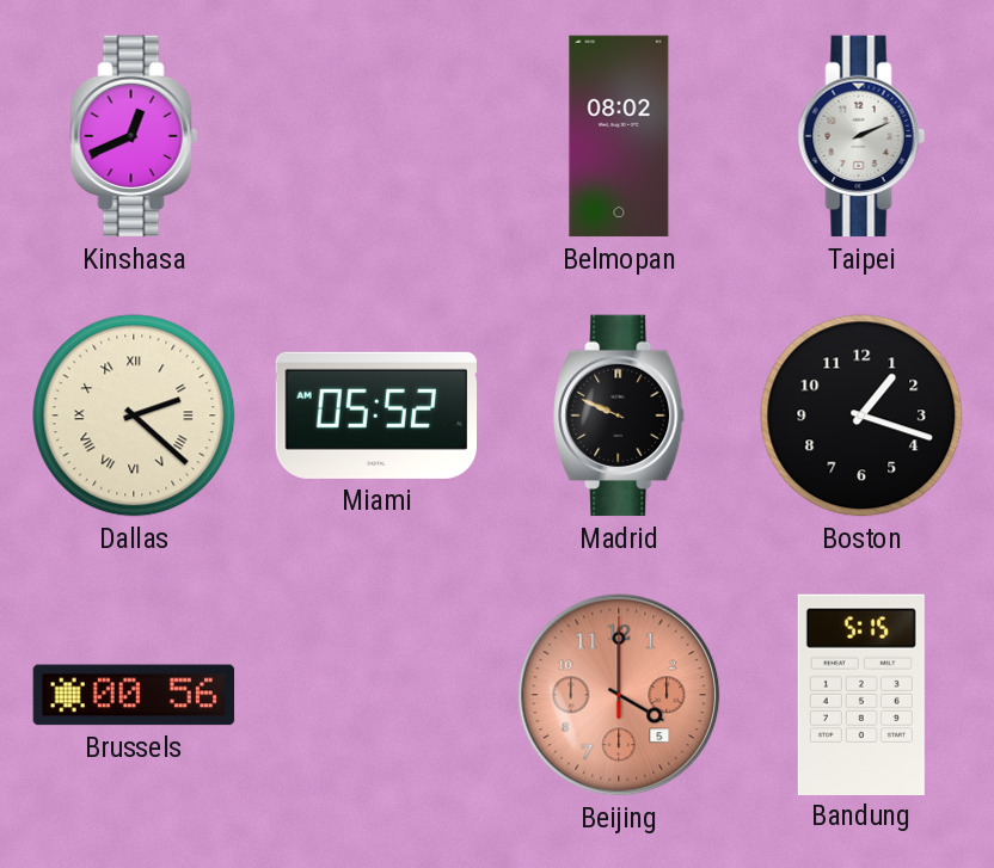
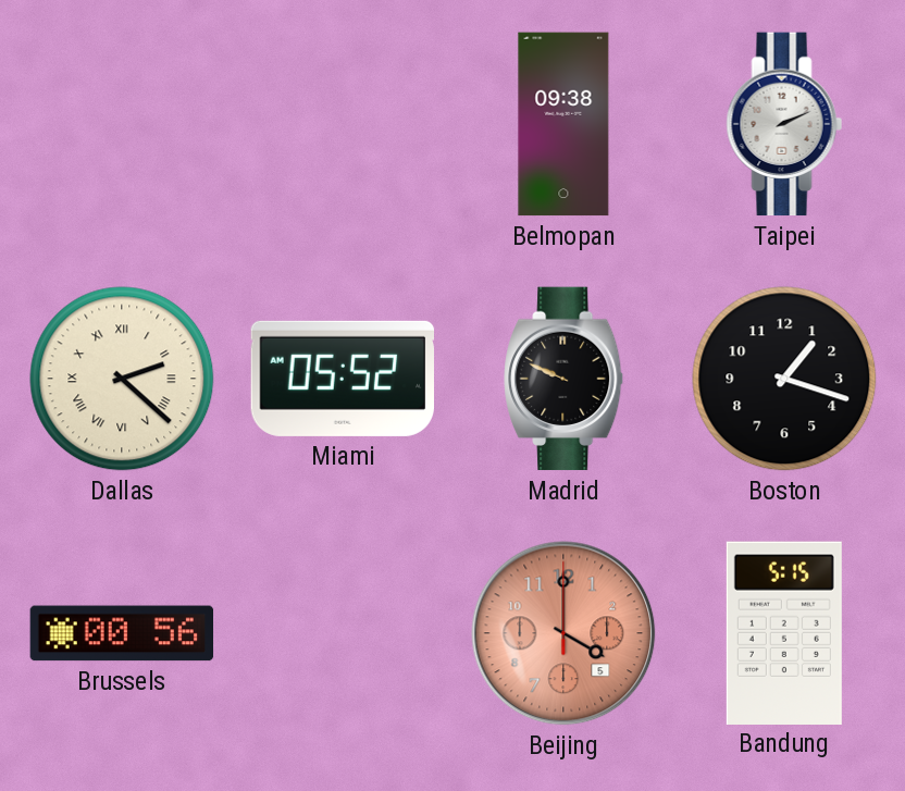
Kinshasa: 12:41 -> none
Belmopan: 08:02 -> 09:38
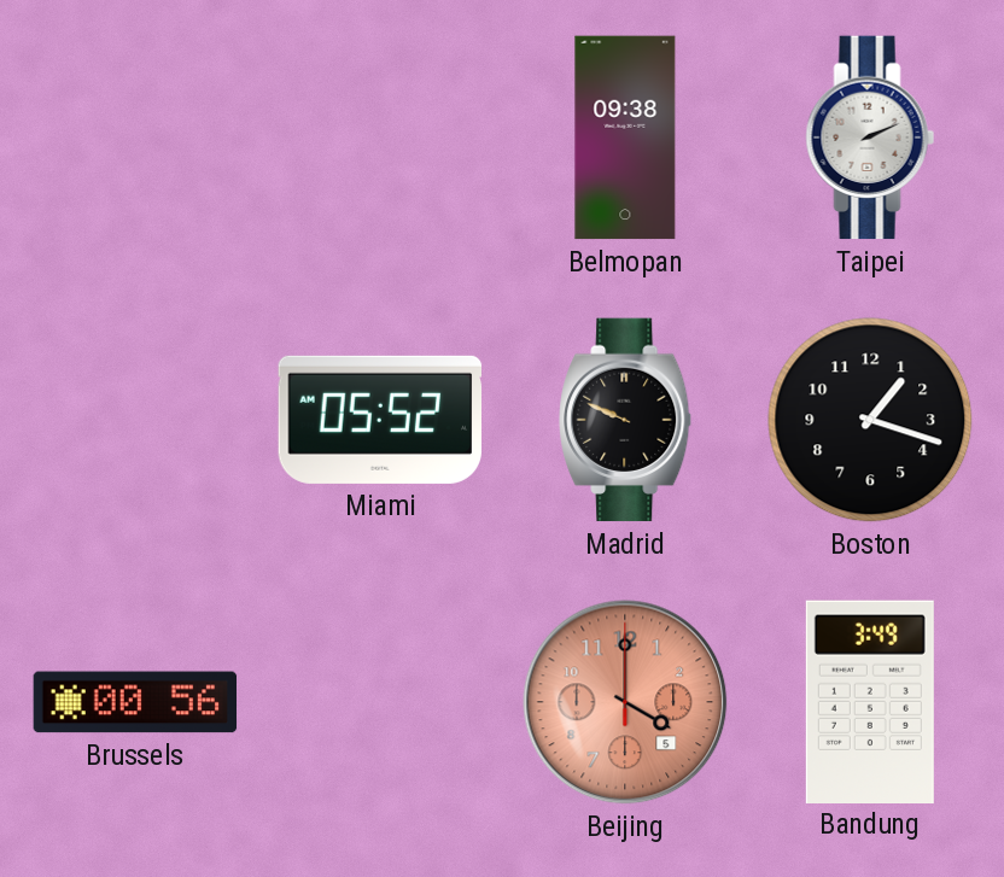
Dallas: 2:22 -> none
Bandung: 5:15 -> 3:49
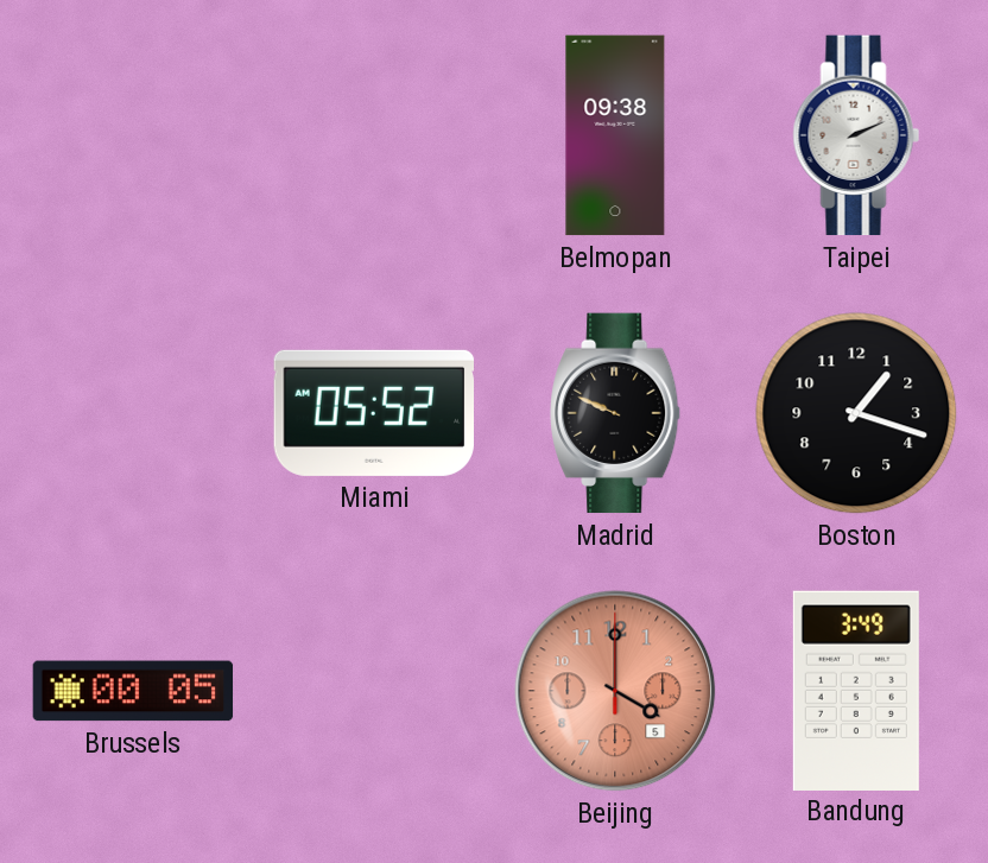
Brussels: 00:56 -> 00:05
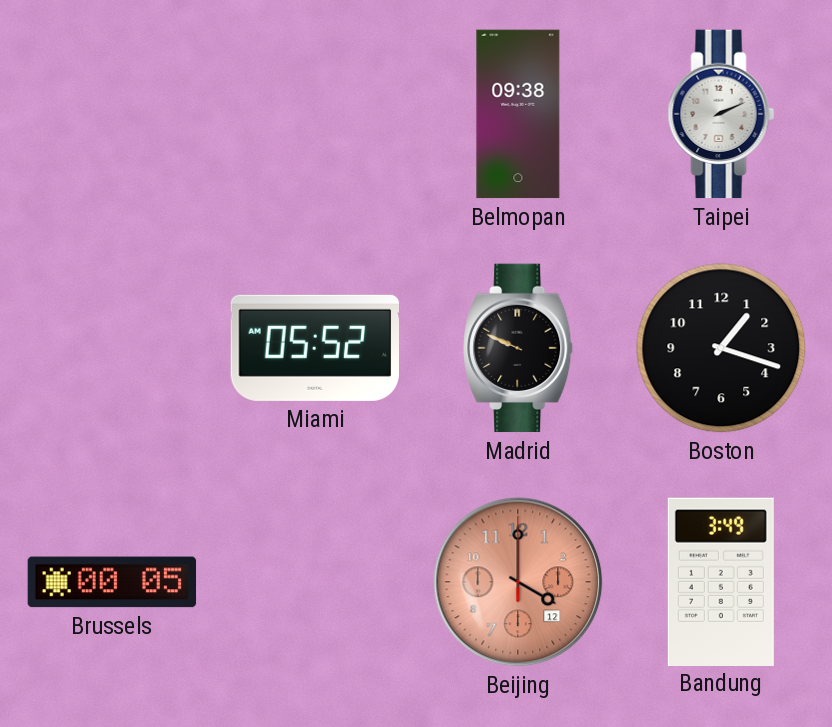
Beijing date: 5 -> 12
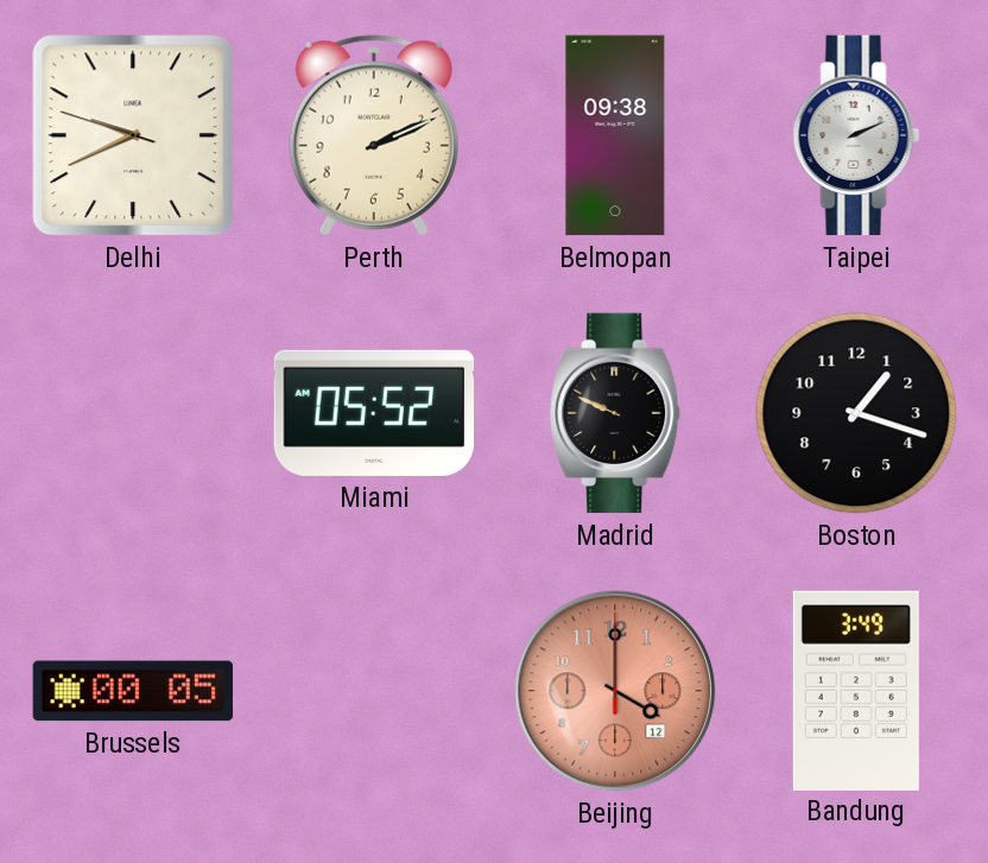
Delhi: none -> 9:40
Perth: none -> 2:11
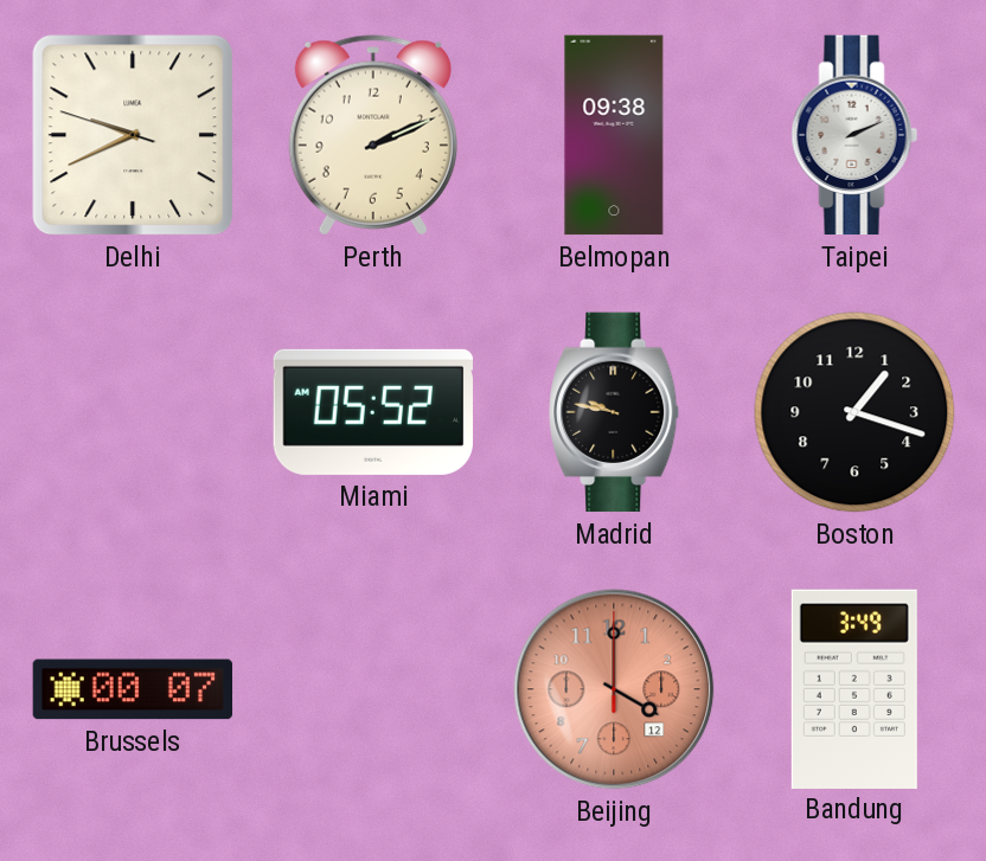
Madrid: 9:49 -> 9:47
Brussels: 00:05 -> 00:07
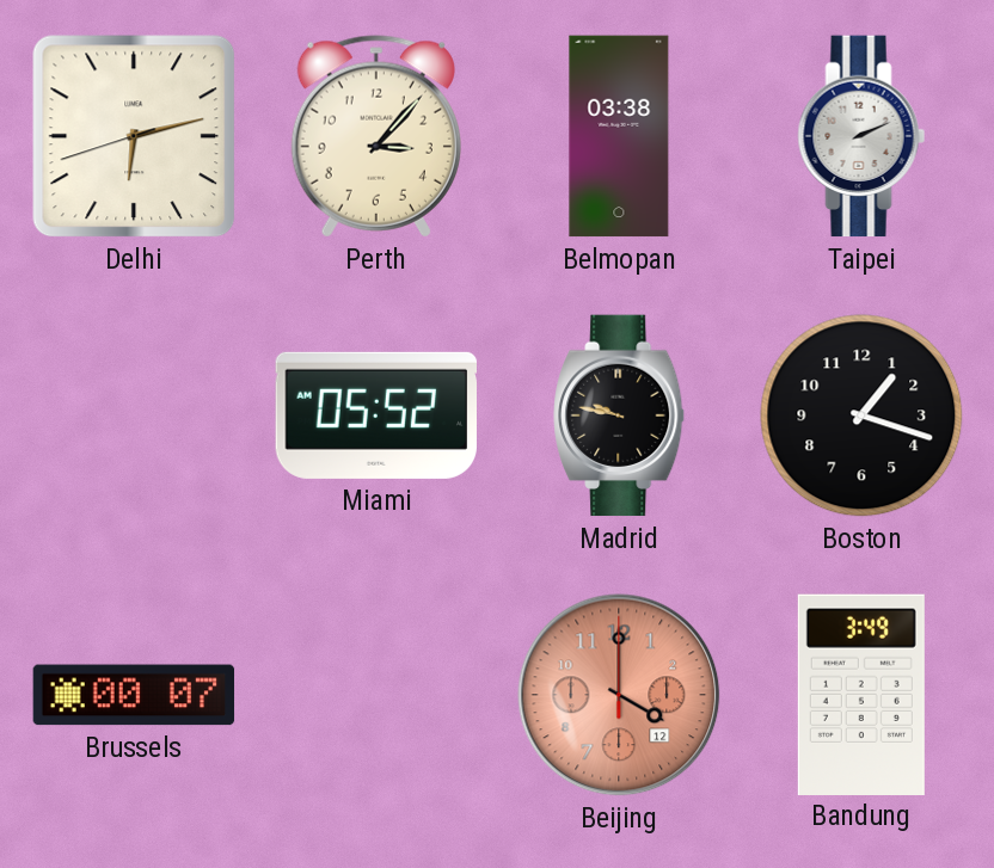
Delhi: 9:40 -> 6:12
Perth: 2:11 -> 3:07
Belmopan: 09:38 -> 03:38
